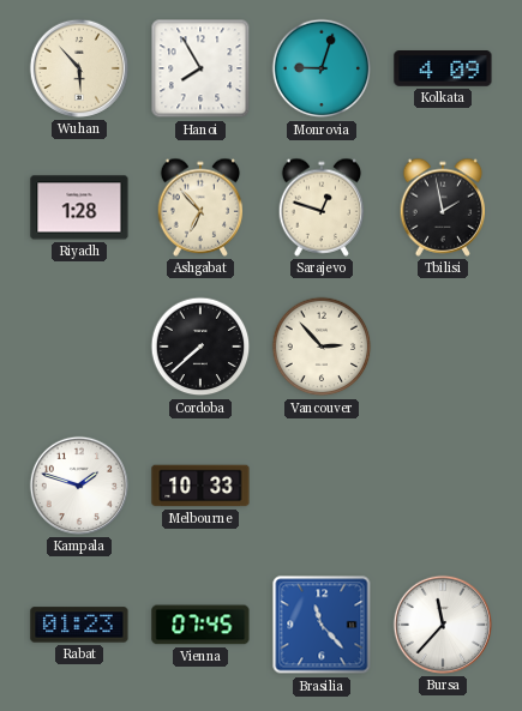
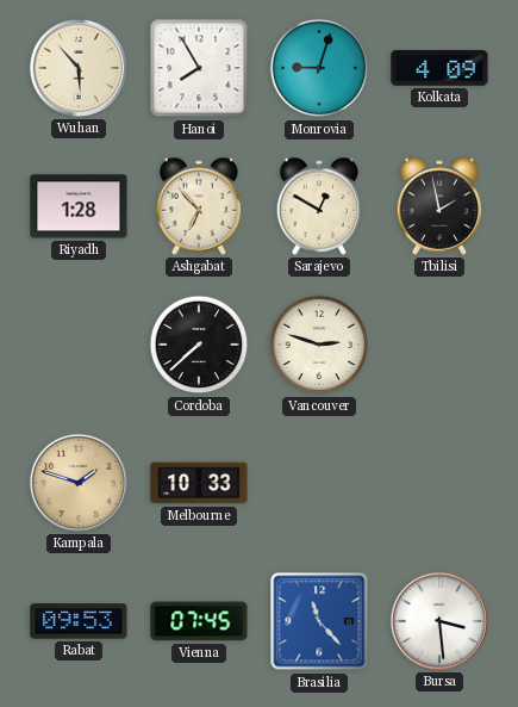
Sarajevo: 12:48 -> 12:50
Vancouver: 2:53 -> 2:48
Kampala dial: white -> champagne
Rabat: 01:23 -> 09:53
Bursa: 11:37 -> 3:29
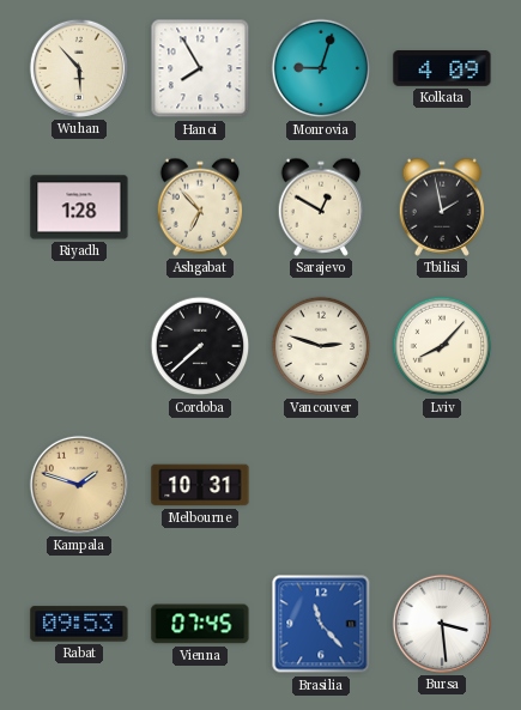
Lviv: none -> 8:07
Melbourne: 10:33 -> 10:31
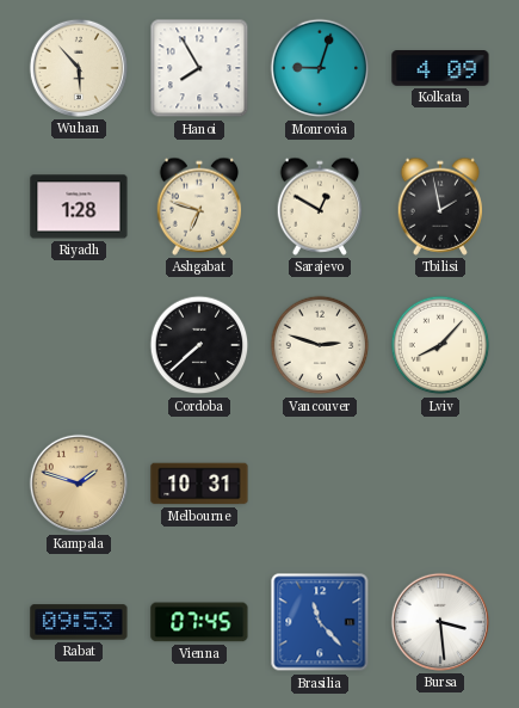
Ashgabat: 6:53 -> 6:48
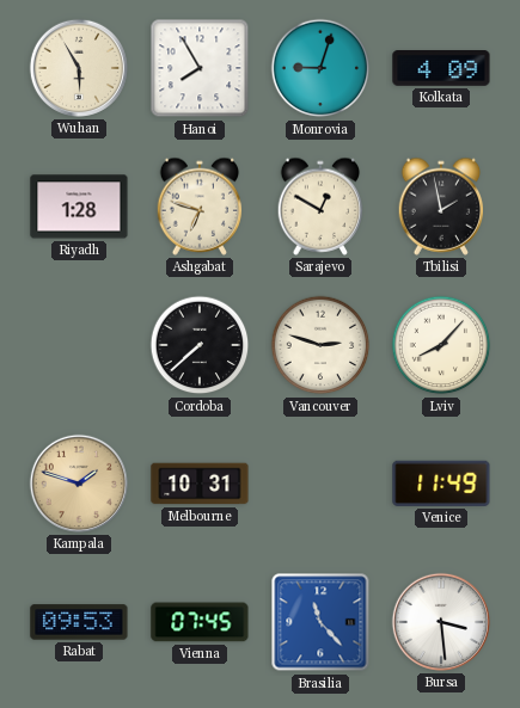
Wuhan: 5:53 -> 5:55
Venice: none -> 11:49
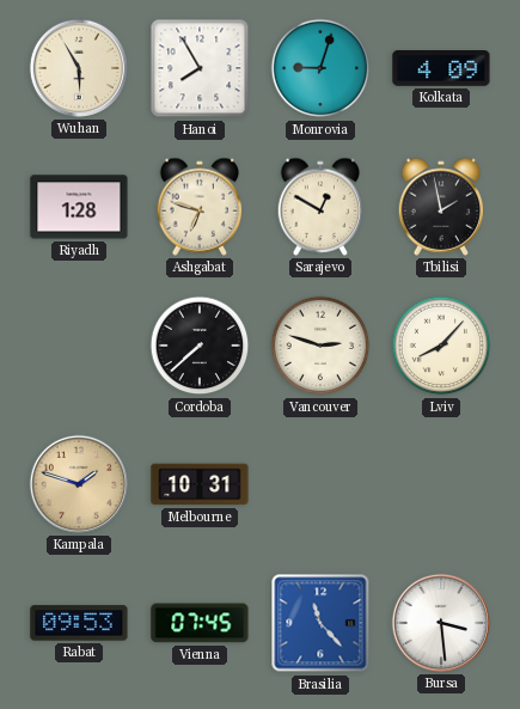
Venice: 11:49 -> none
